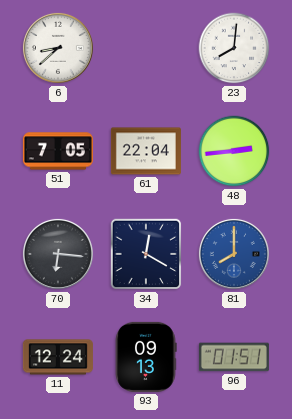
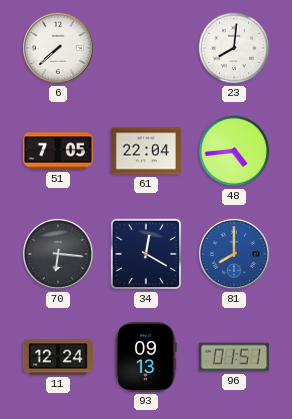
6: 8:38 -> 7:38
48: 2:44 -> 4:44
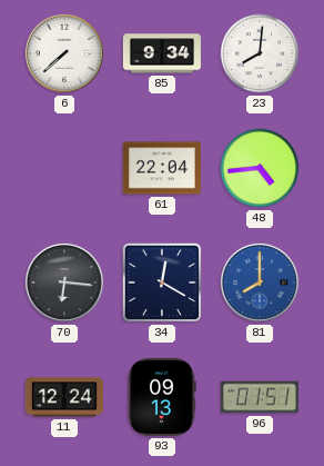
85: none -> 9:34
51: 7:05 -> none
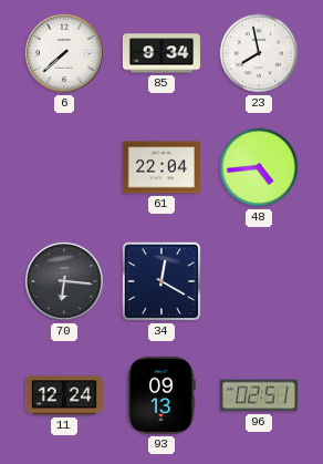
23: 8:01 -> 7:58
81: 8:00 -> none
96: 01:51 -> 02:51
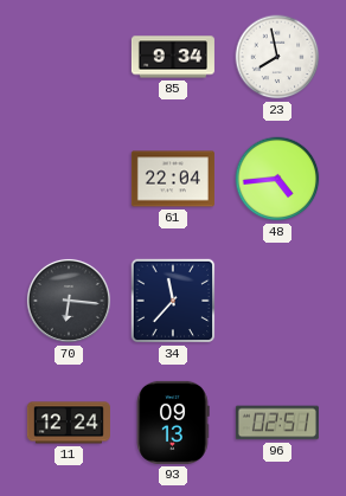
6: 7:38 -> none
34: 12:20 -> 11:37
